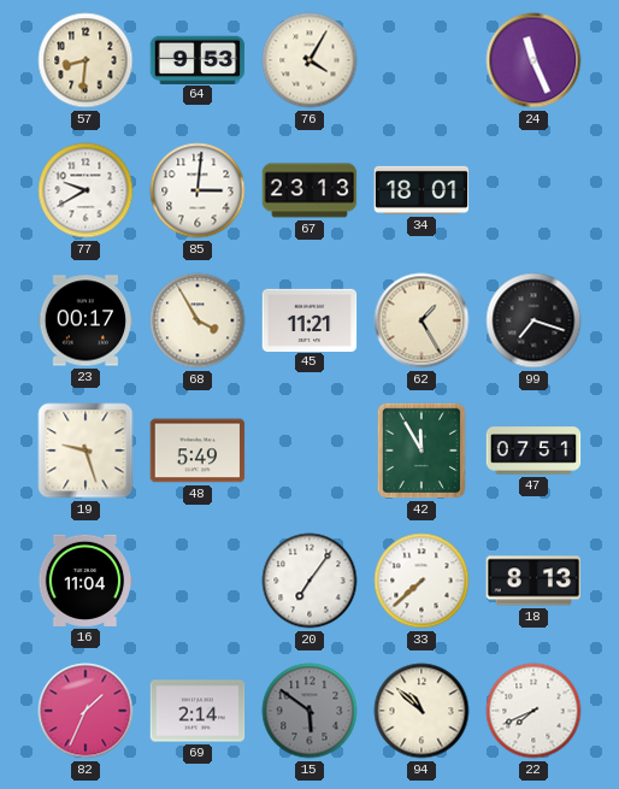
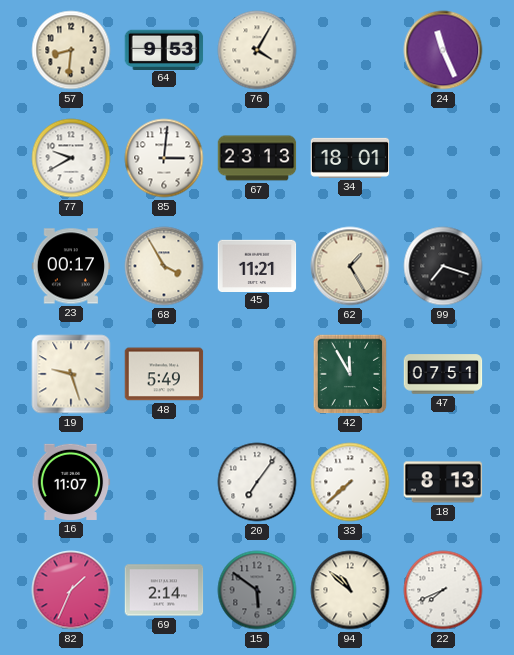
16: 11:04 -> 11:07
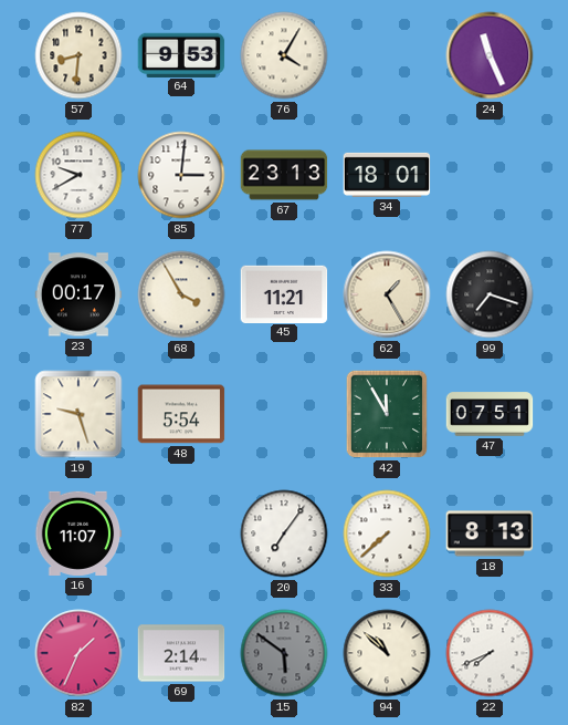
48: 5:49 -> 5:54
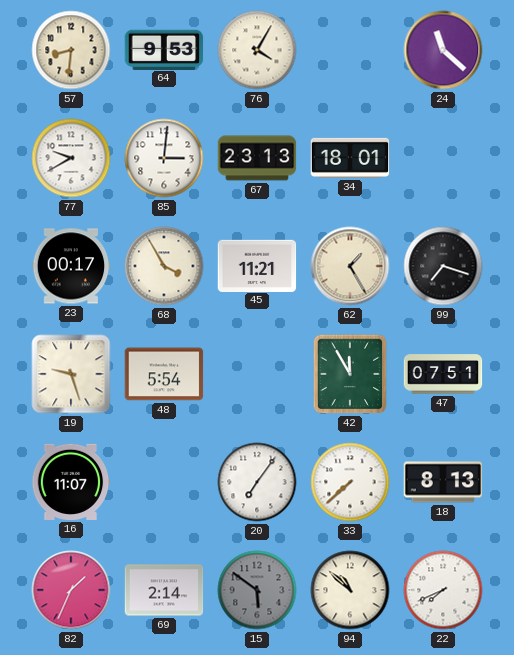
24: 11:26 -> 11:22
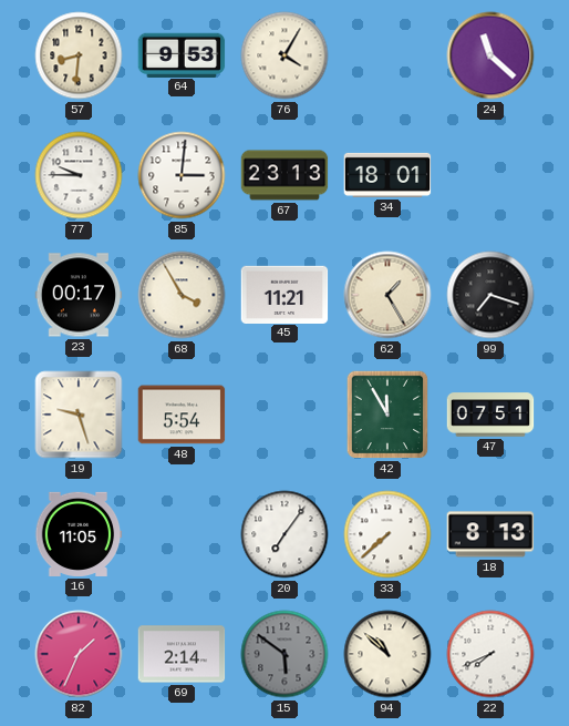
77: 9:40 -> 9:45
16: 11:07 -> 11:05
